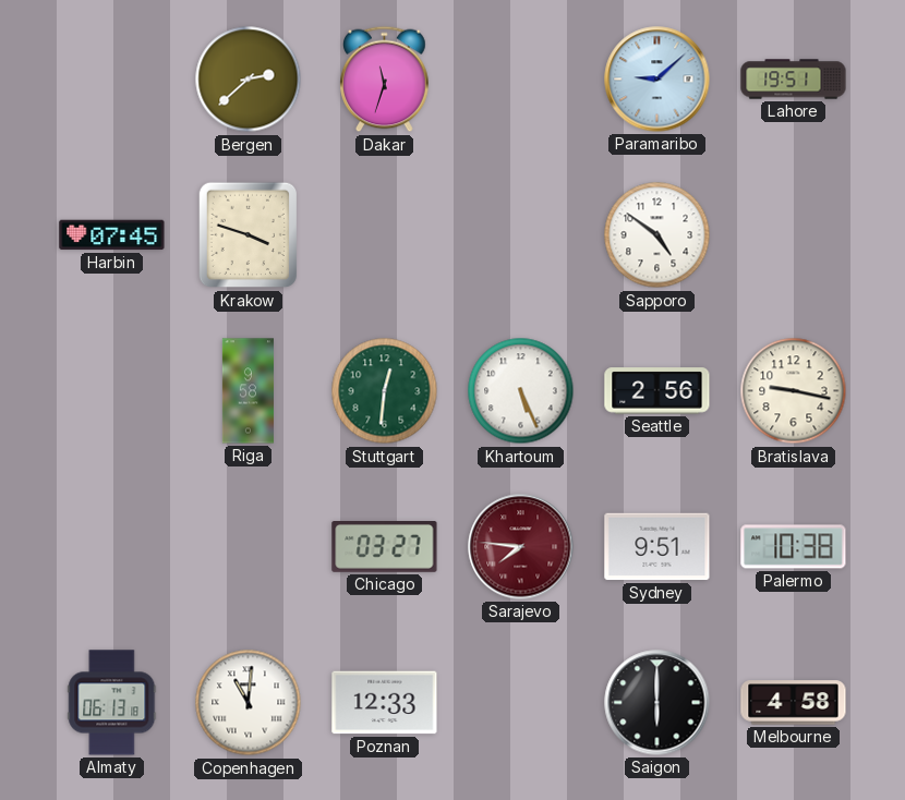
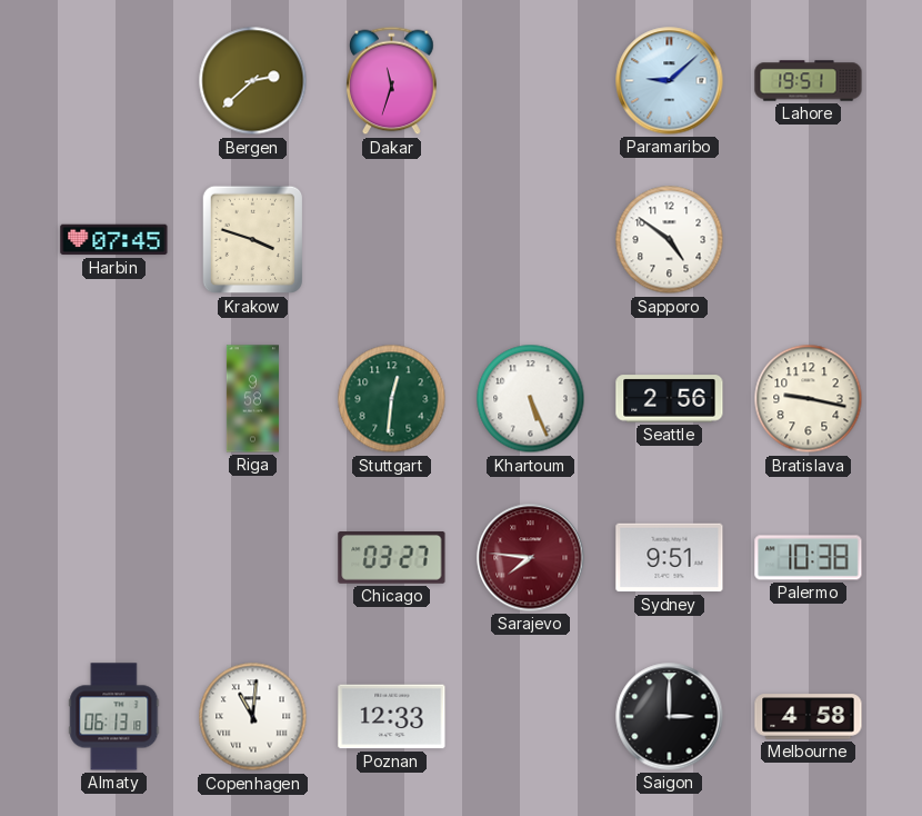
Saigon: 6:00 -> 3:00
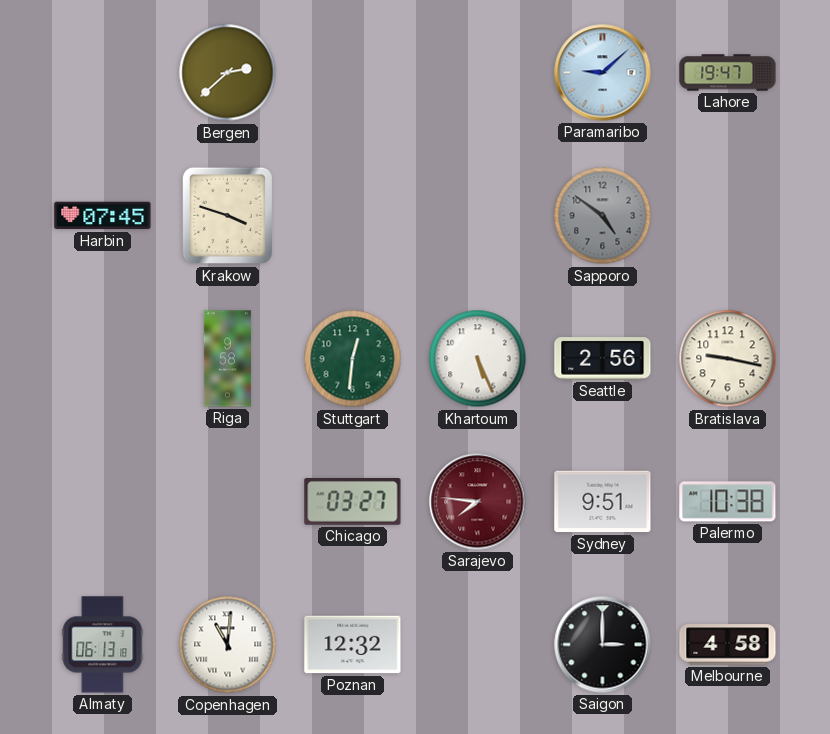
Dakar: 11:33 -> none
Lahore: 19:51 -> 19:47
Sapporo dial: white -> grey
Poznan: 12:33 -> 12:32
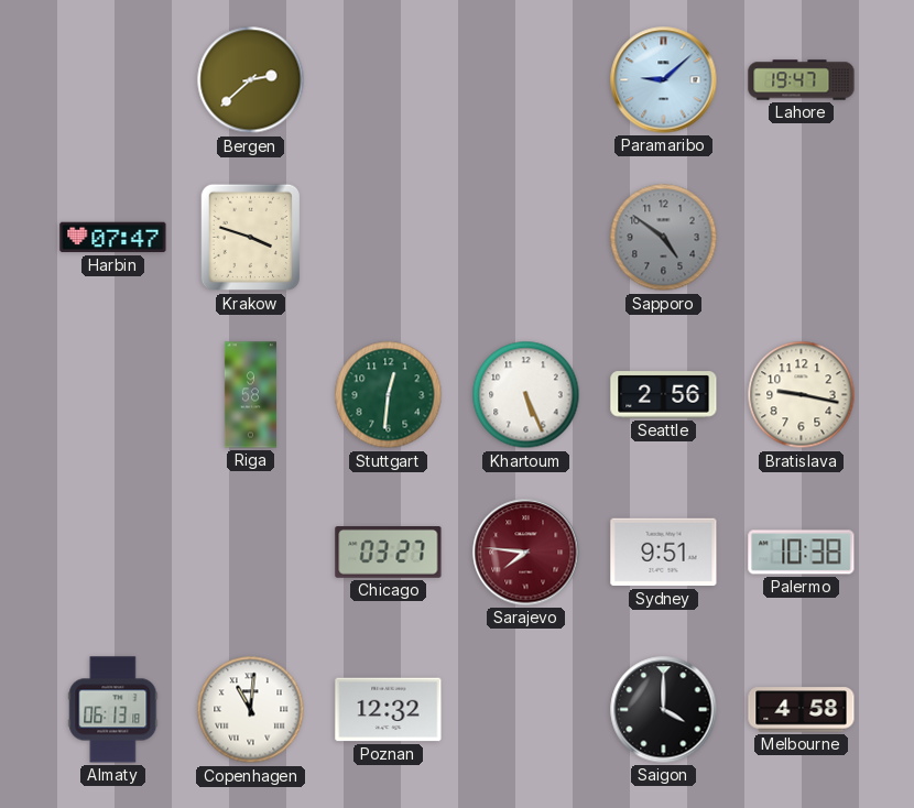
Harbin: 07:45 -> 07:47
Saigon: 3:00 -> 4:00
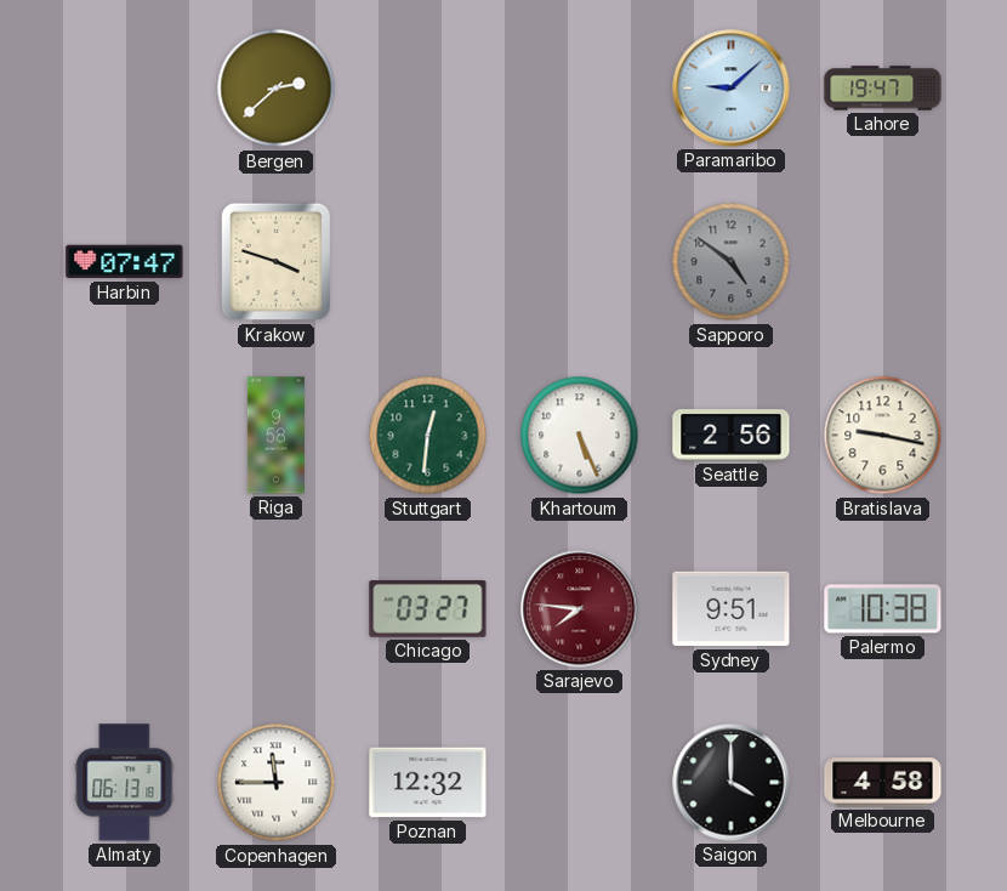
Copenhagen: 11:01 -> 11:45
